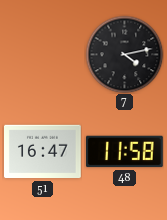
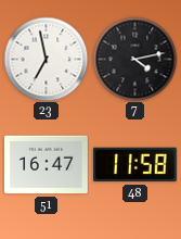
23: none -> 6:58
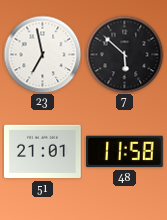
7: 4:13 -> 5:52
51: 16:47 -> 21:01
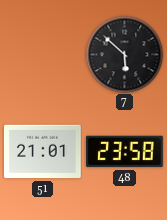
23: 6:58 -> none
48: 11:58 -> 23:58
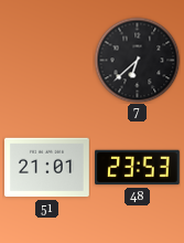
7: 5:52 -> 6:38
48: 23:58 -> 23:53
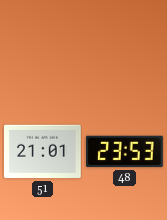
7: 6:38 -> none
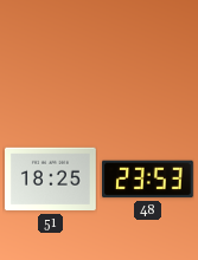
51: 21:01 -> 18:25
